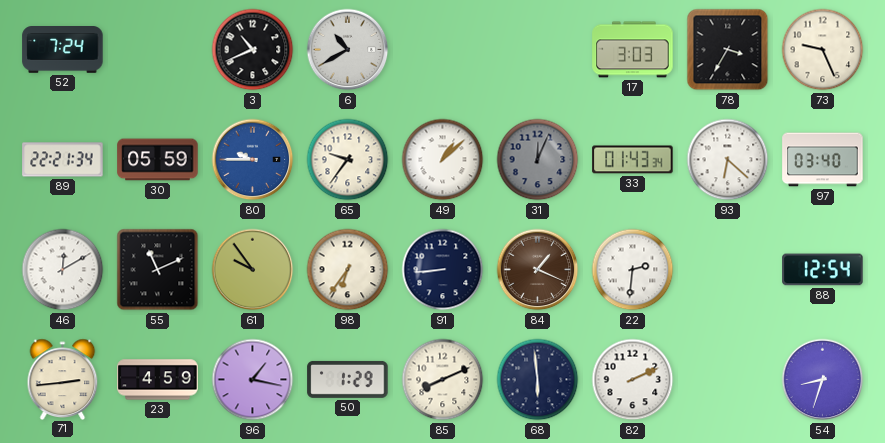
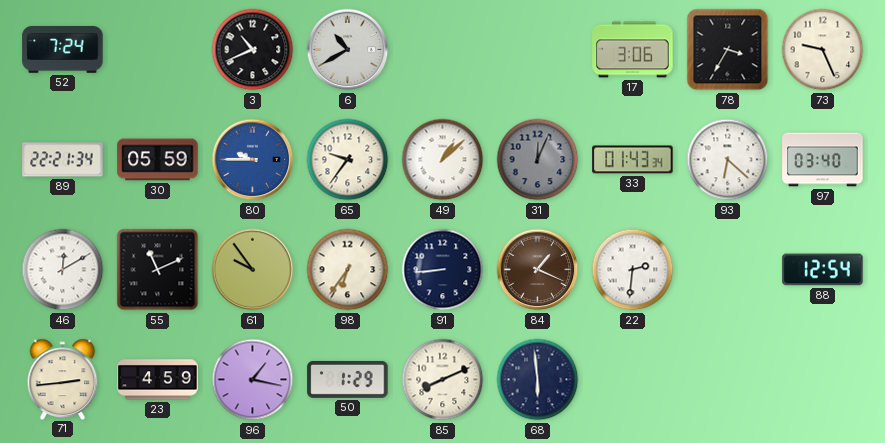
17: 3:03 -> 3:06
82: 2:11 -> none
54: 8:33 -> none
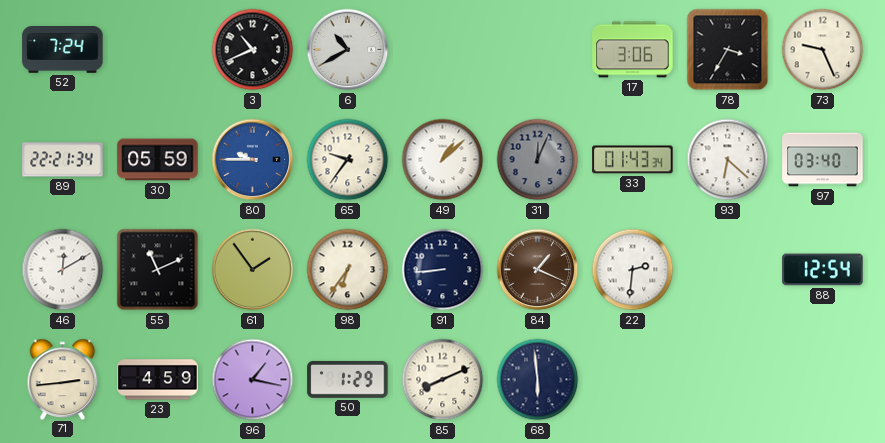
61: 9:54 -> 1:54
